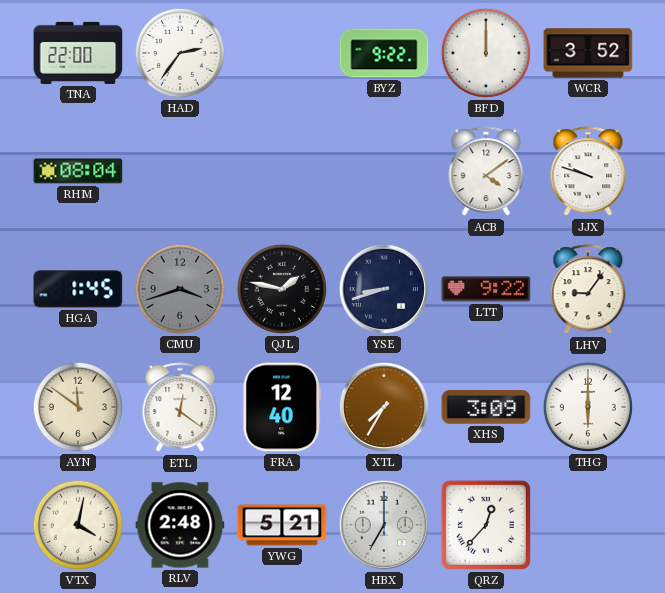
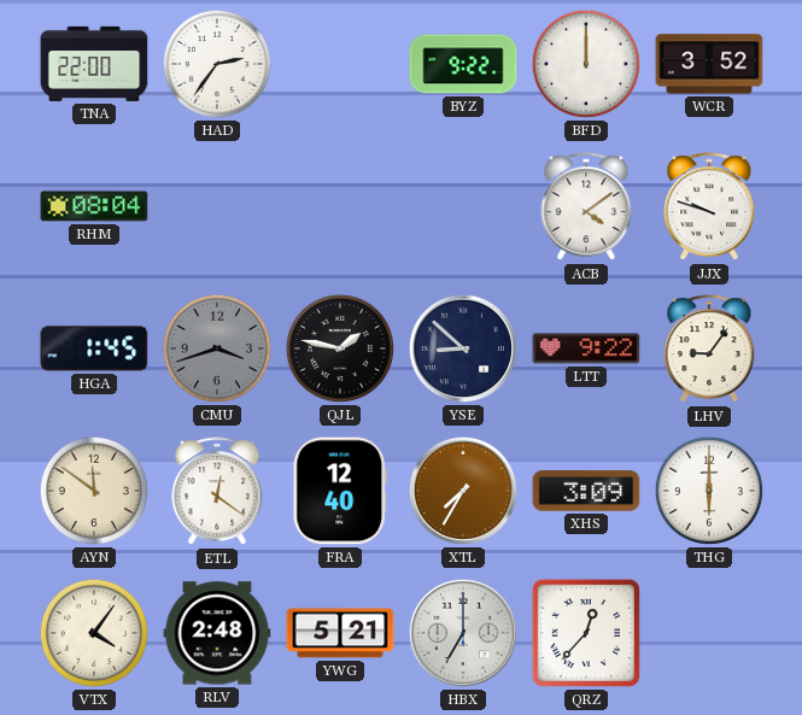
YSE: 8:42 -> 8:52
VTX: 4:02 -> 4:06
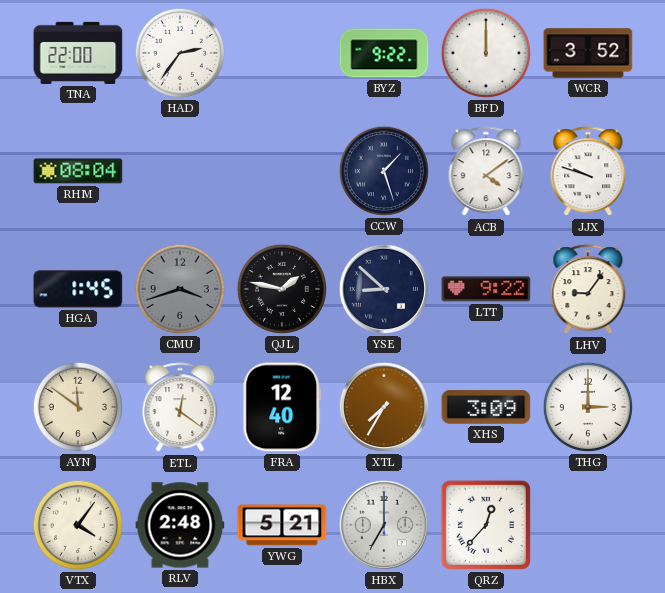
CCW: none -> 1:27
THG: 6:00 -> 3:00
